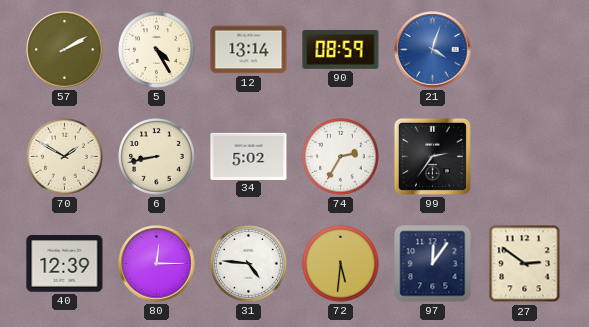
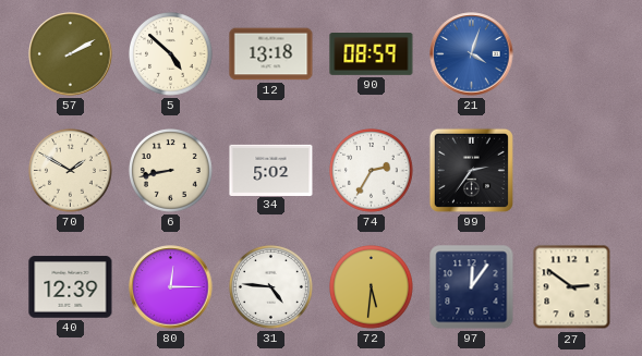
5: 4:25 -> 4:52
12: 13:14 -> 13:18
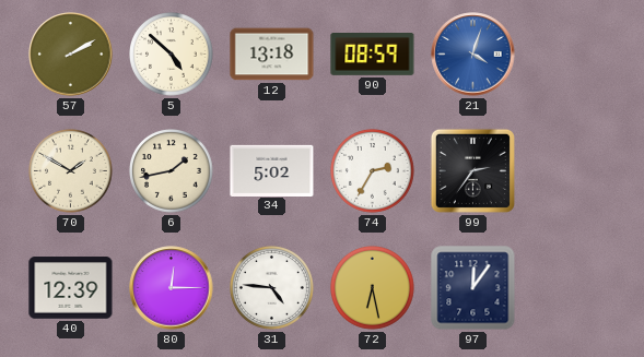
6: 8:43 -> 1:43
72: 5:31 -> 6:28
27: 2:51 -> none
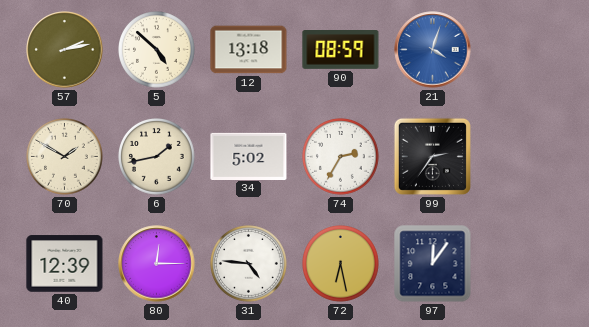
57: 2:10 -> 2:13
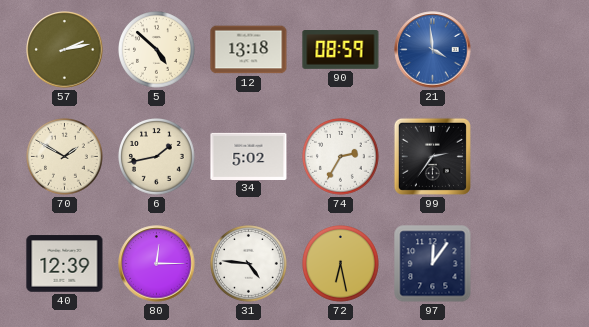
21: 4:03 -> 3:59
